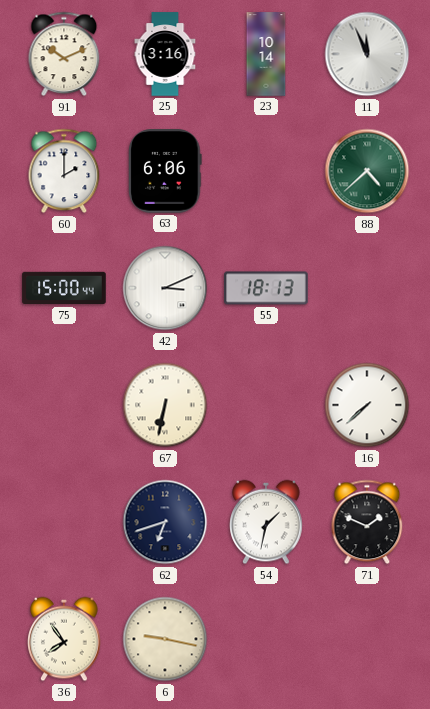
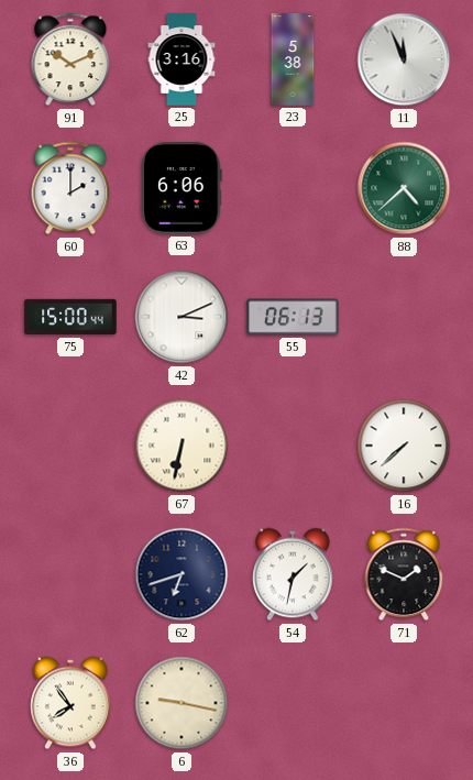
23: 10:14 -> 5:38
55: 18:13 -> 06:13
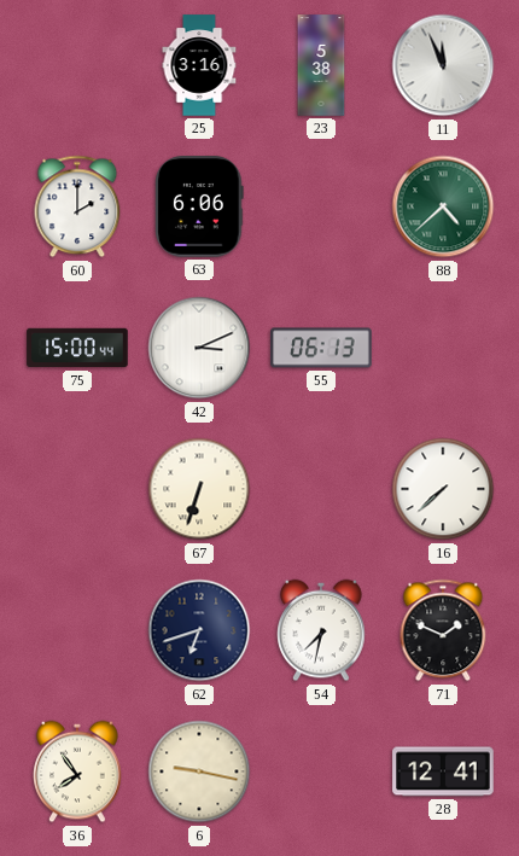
91: 10:11 -> none
67: 6:32 -> 6:33
54: 1:32 -> 7:32
28: none -> 12:41
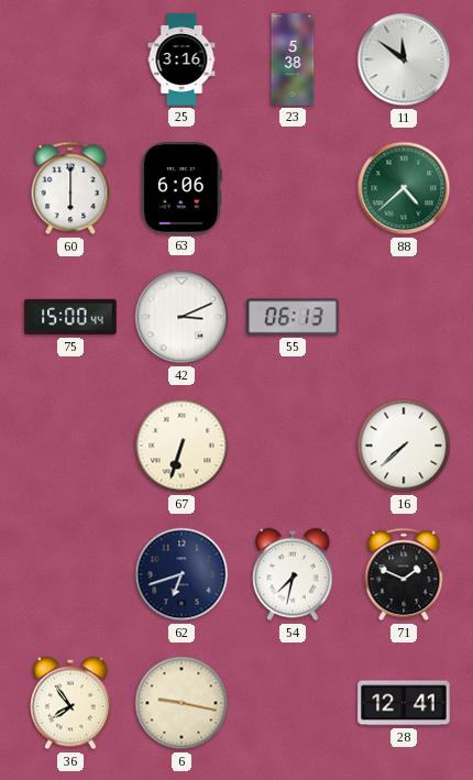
11: 11:56 -> 11:51
60: 2:00 -> 6:00
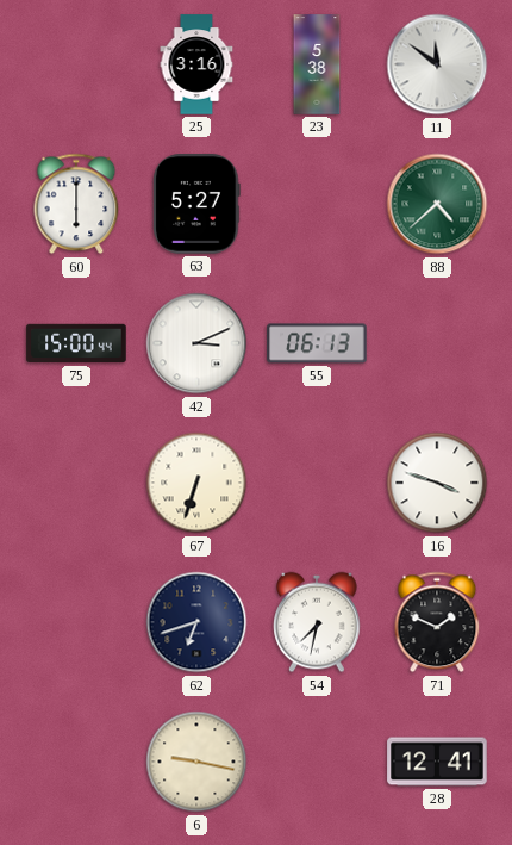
63: 6:06 -> 5:27
16: 7:38 -> 3:48
36: 7:54 -> none
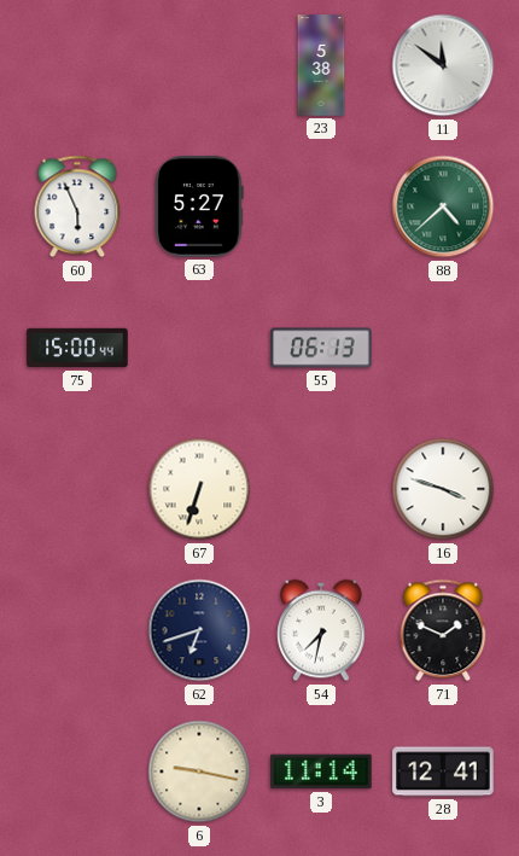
25: 3:16 -> none
60: 6:00 -> 5:56
42: 3:11 -> none
3: none -> 11:14
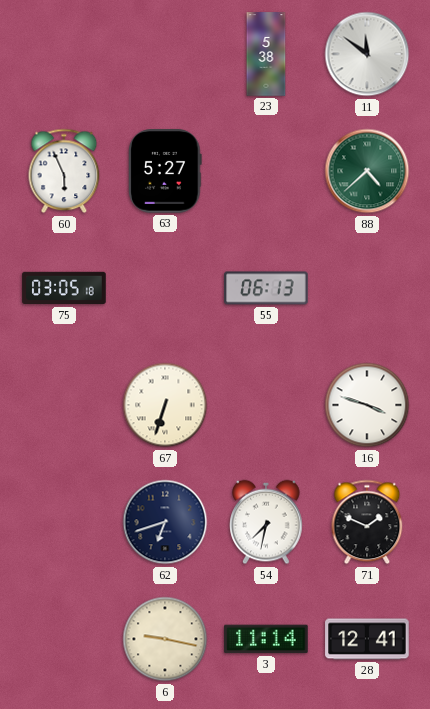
75: 15:00 -> 03:05
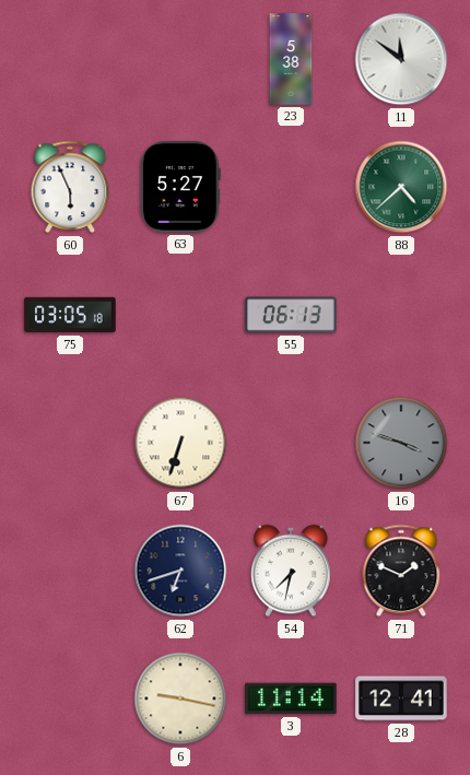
16 dial: white -> grey
